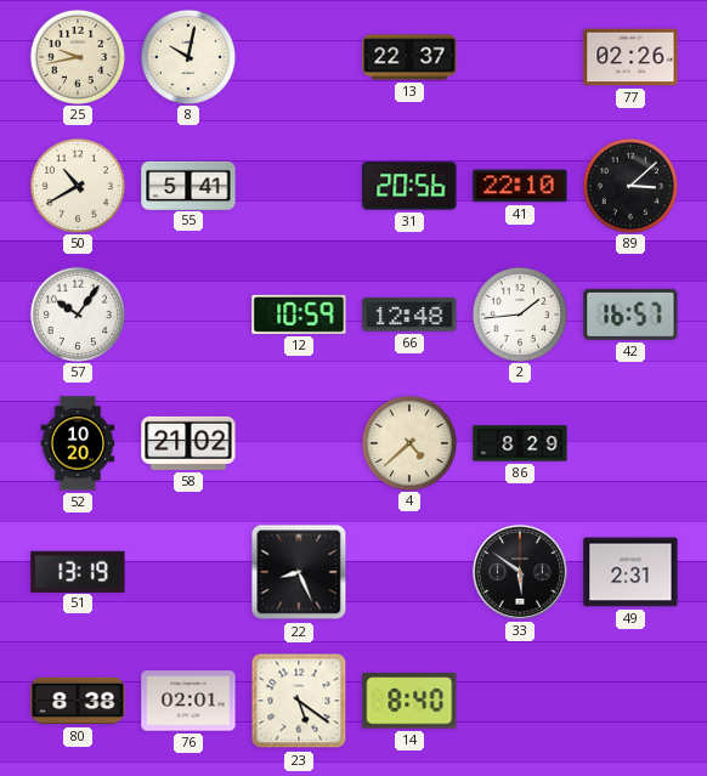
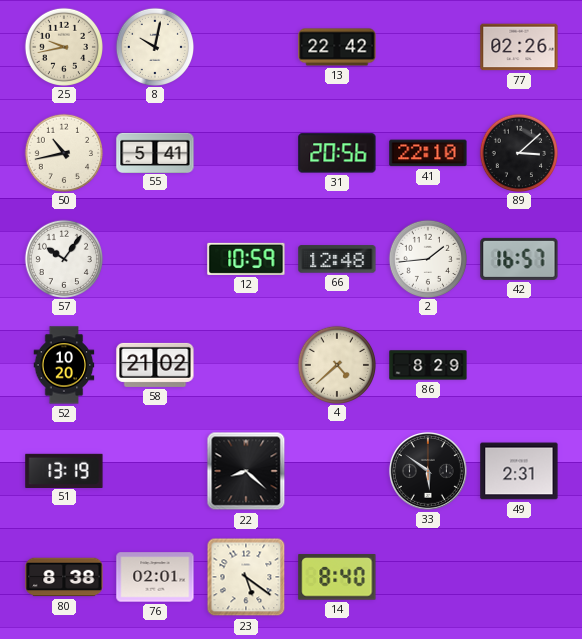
13: 22:37 -> 22:42
50: 10:40 -> 10:43
22: 8:26 -> 8:22
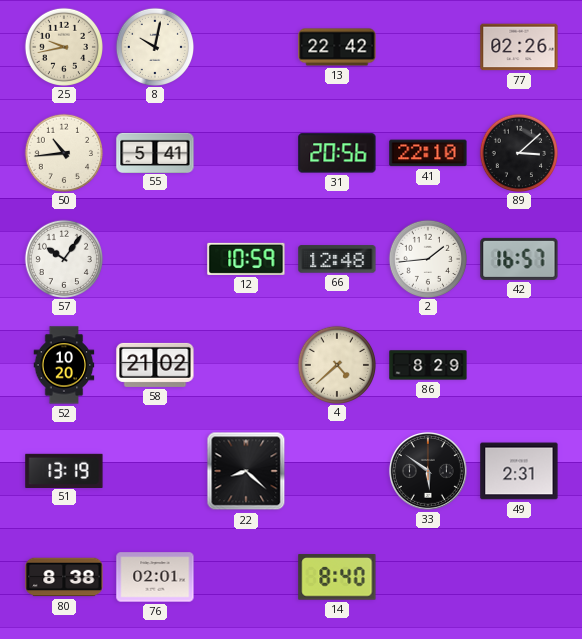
50: 10:43 -> 10:44
23: 5:21 -> none
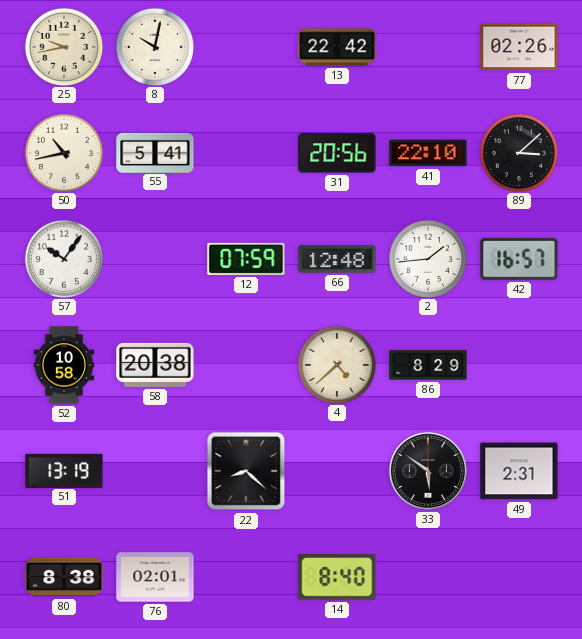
50: 10:44 -> 10:43
12: 10:59 -> 07:59
52: 10:20 -> 10:58
58: 21:02 -> 20:38
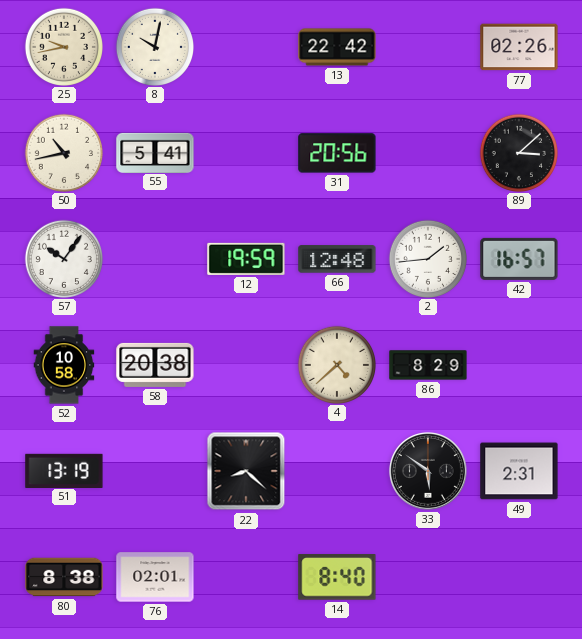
41: 22:10 -> none
12: 07:59 -> 19:59
